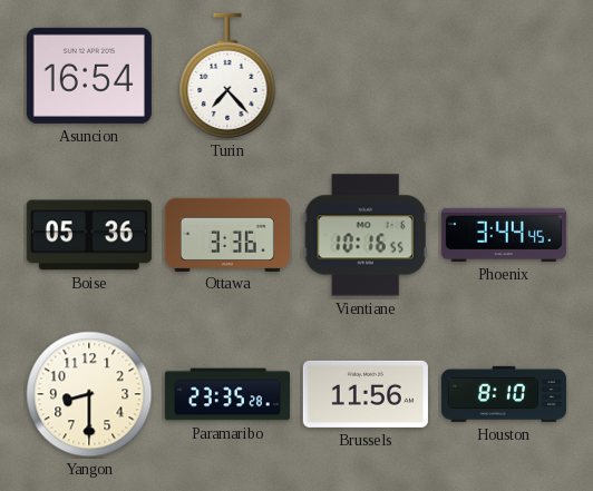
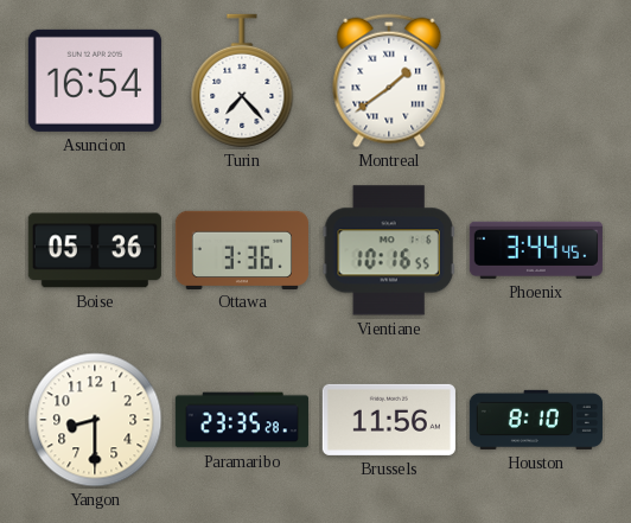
Montreal: none -> 1:39
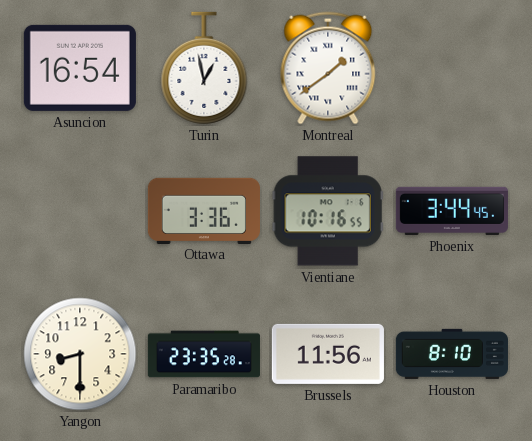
Turin: 7:23 -> 12:58
Boise: 05:36 -> none
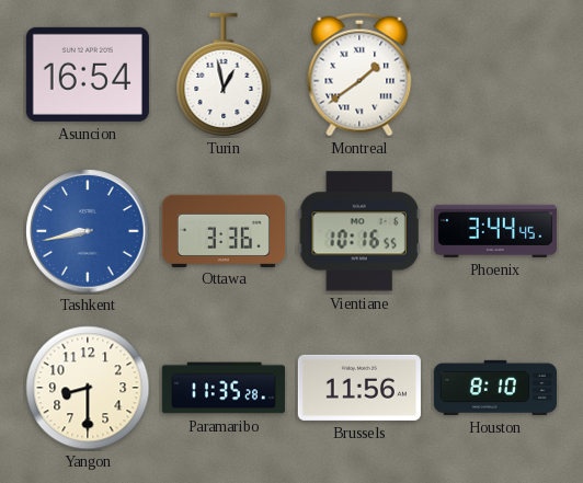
Tashkent: none -> 8:43
Paramaribo: 23:35 -> 11:35
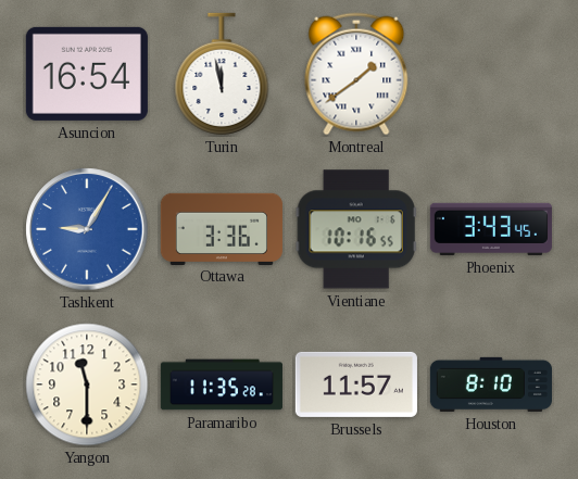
Turin: 12:58 -> 11:58
Tashkent: 8:43 -> 9:05
Phoenix: 3:44 -> 3:43
Yangon: 8:30 -> 11:30
Brussels: 11:56 -> 11:57
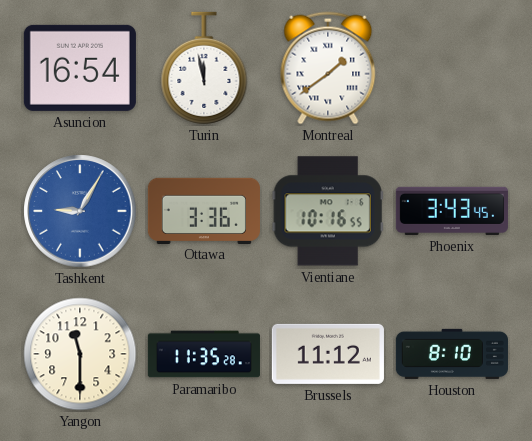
Brussels: 11:57 -> 11:12
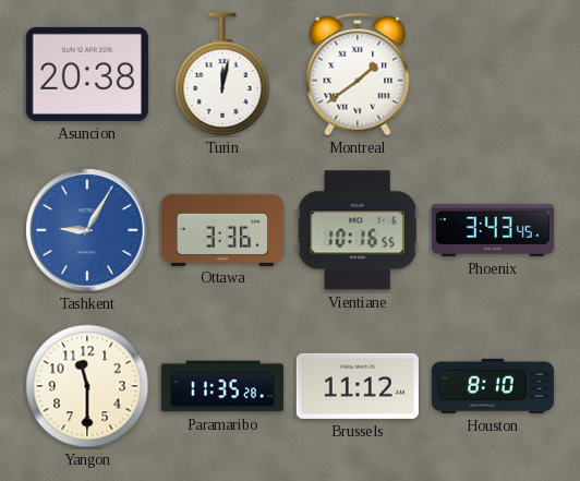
Asuncion: 16:54 -> 20:38
Turin: 11:58 -> 12:02
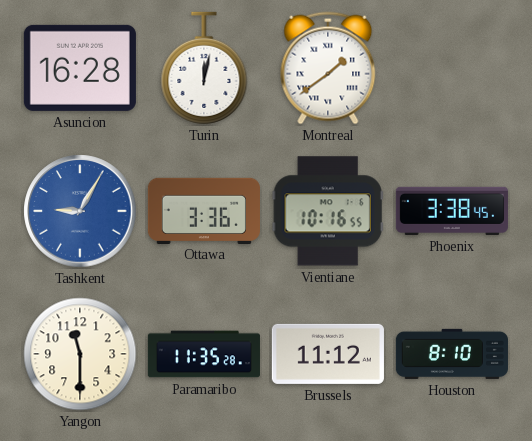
Asuncion: 20:38 -> 16:28
Phoenix: 3:43 -> 3:38
